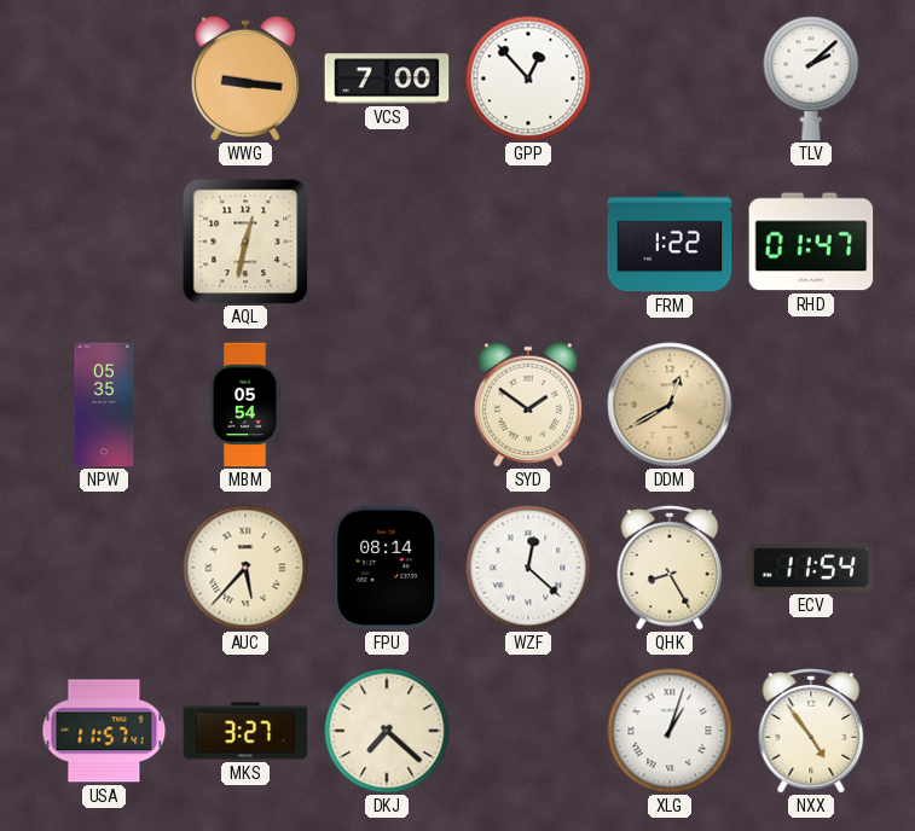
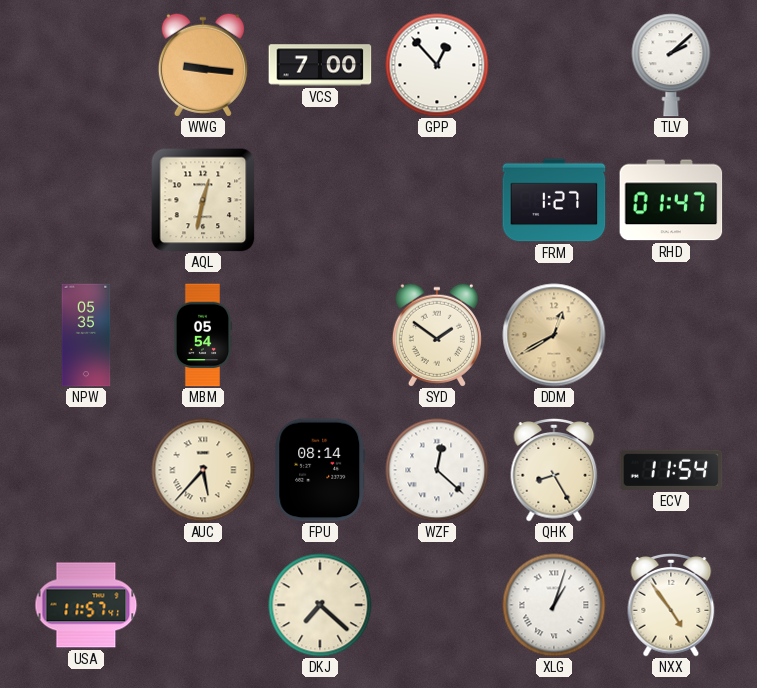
FRM: 1:22 -> 1:27
MKS: 3:27 -> none
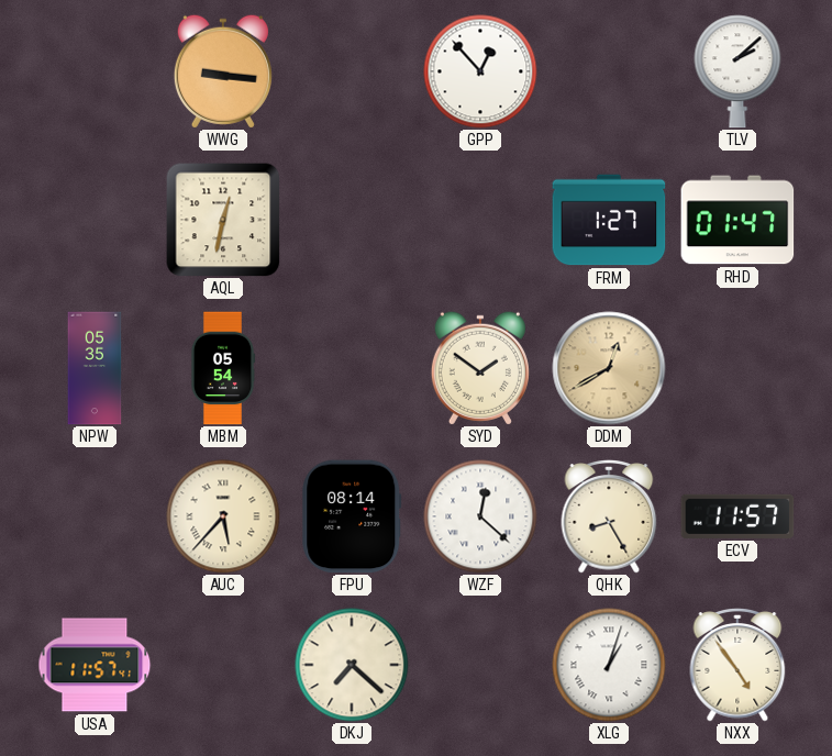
VCS: 7:00 -> none
ECV: 11:54 -> 11:57
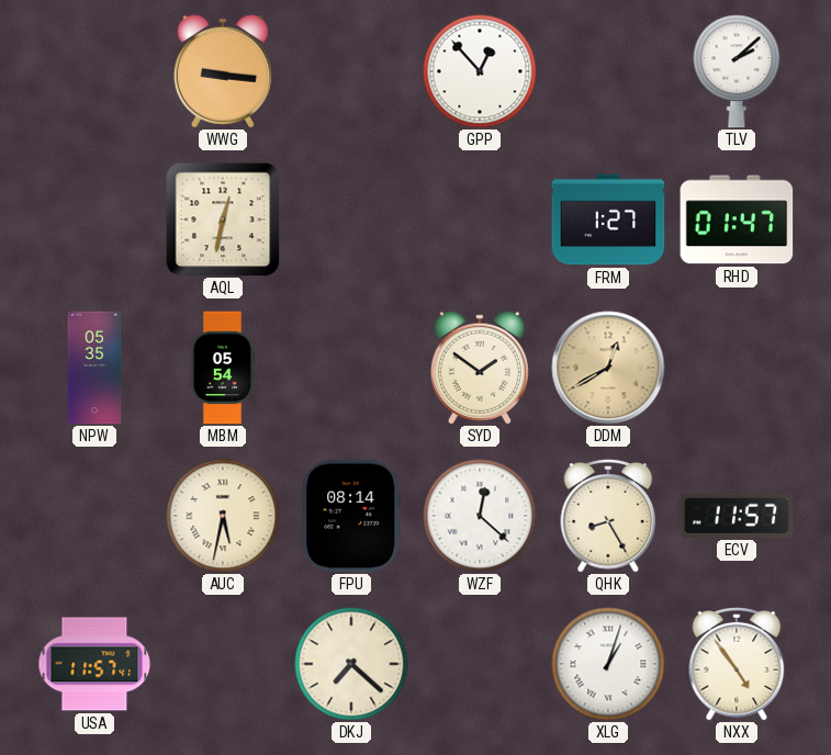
AUC: 5:37 -> 5:32
